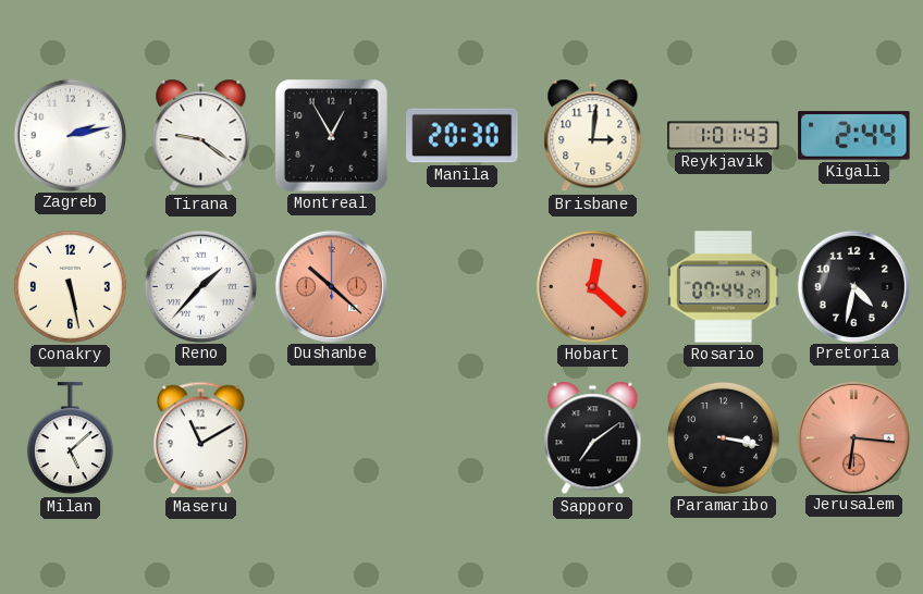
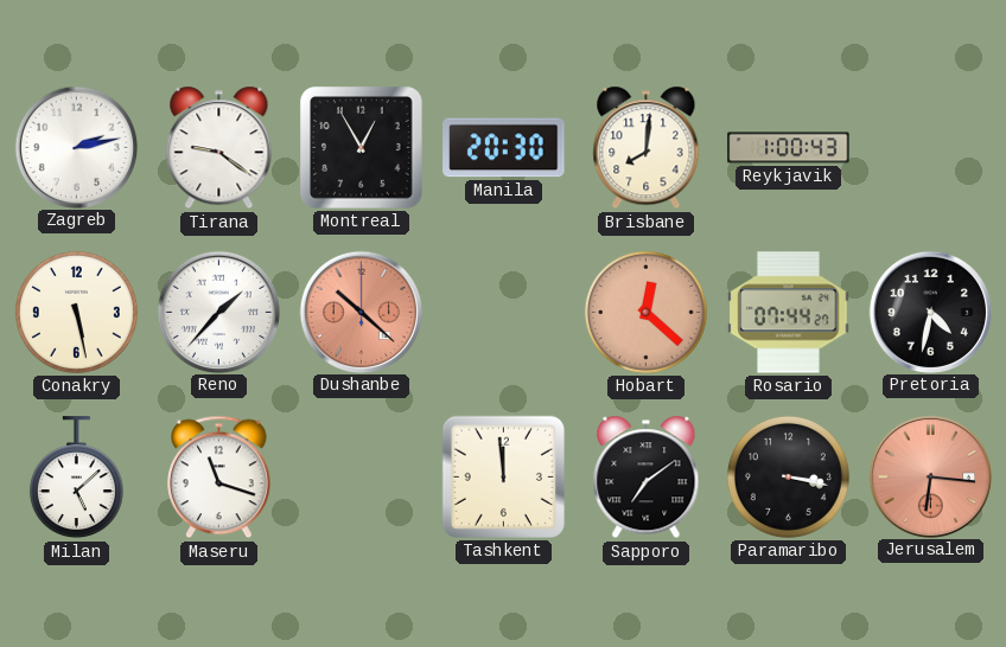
Brisbane: 3:01 -> 8:01
Reykjavik: 1:01 -> 1:00
Kigali: 2:44 -> none
Maseru: 11:10 -> 11:18
Tashkent: none -> 11:59
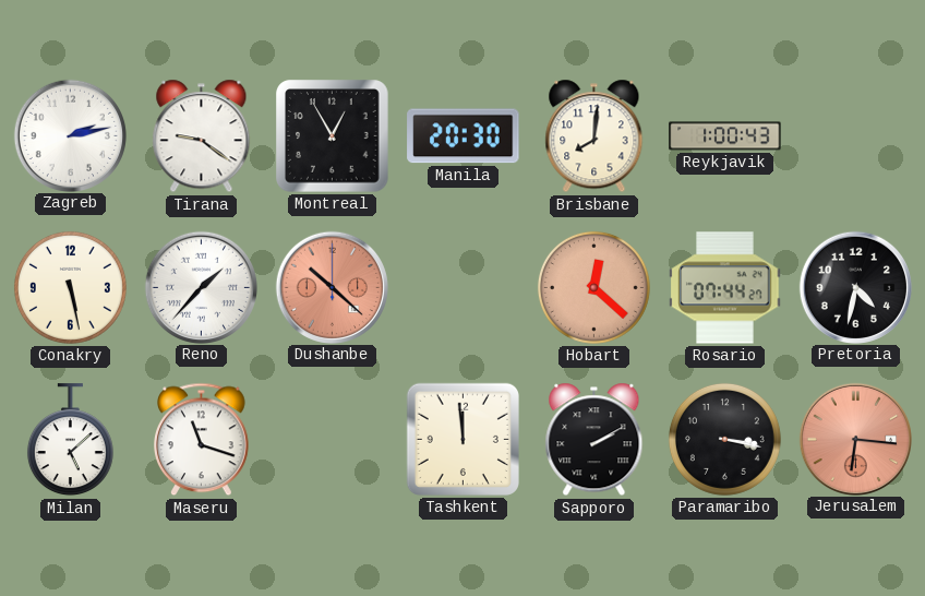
Sapporo: 7:09 -> 2:10
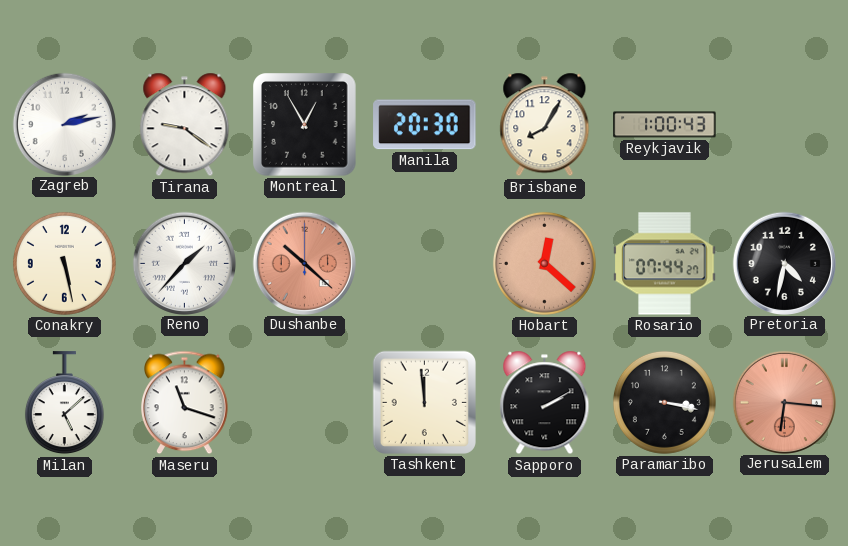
Brisbane: 8:01 -> 8:05
